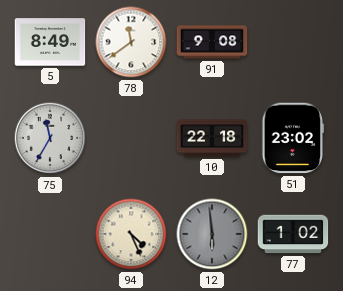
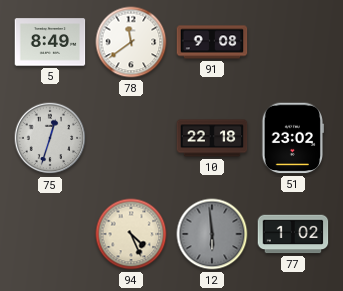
75: 11:35 -> 12:33
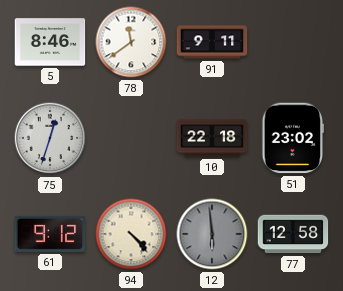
5: 8:49 -> 8:46
91: 9:08 -> 9:11
61: none -> 9:12
94: 4:26 -> 4:23
77: 1:02 -> 12:58
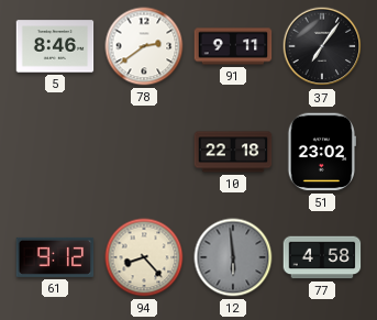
78: 11:39 -> 2:39
37: none -> 7:06
75: 12:33 -> none
94: 4:23 -> 8:23
77: 12:58 -> 4:58
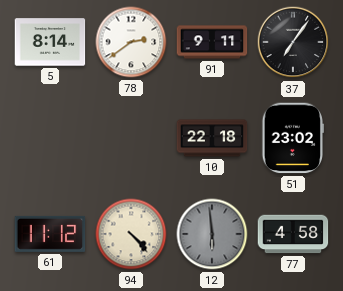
5: 8:46 -> 8:14
61: 9:12 -> 11:12
94: 8:23 -> 4:23
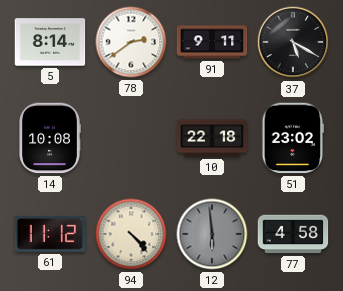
37: 7:06 -> 5:20
14: none -> 10:08
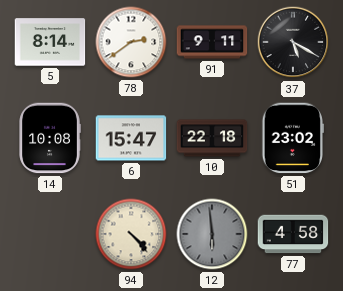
6: none -> 15:47
61: 11:12 -> none
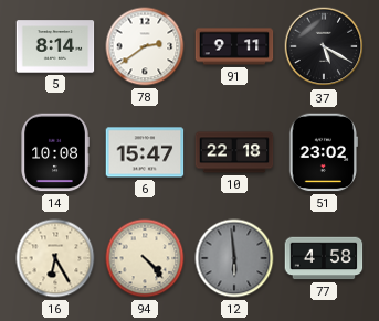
16: none -> 6:25
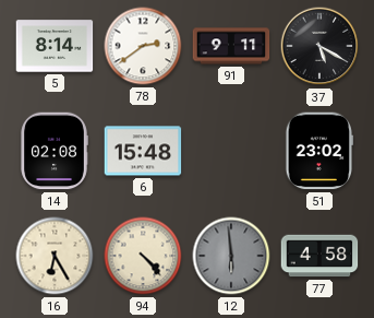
14: 10:08 -> 02:08
6: 15:47 -> 15:48
10: 22:18 -> none
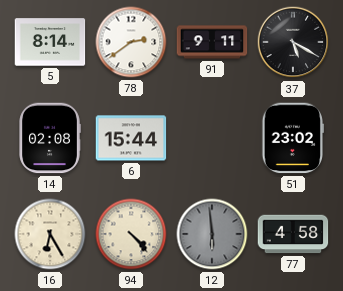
6: 15:48 -> 15:44
